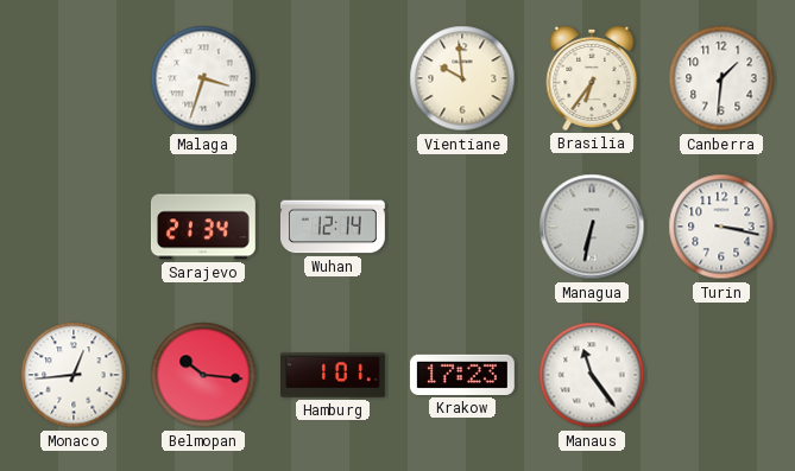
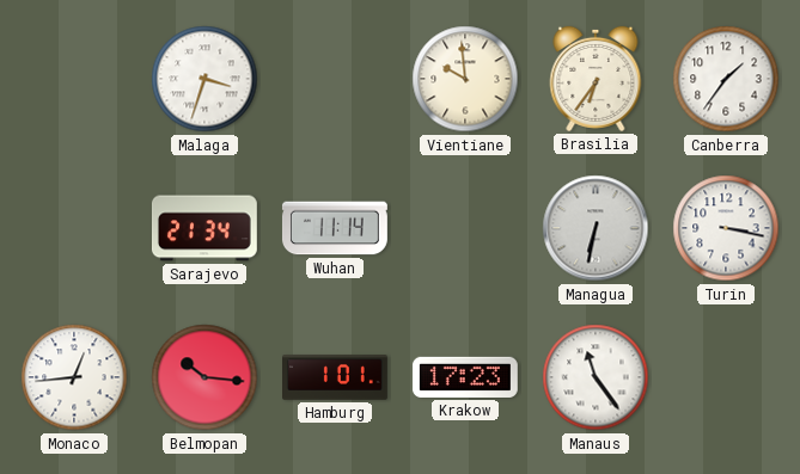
Canberra: 1:31 -> 1:36
Wuhan: 12:14 -> 11:14
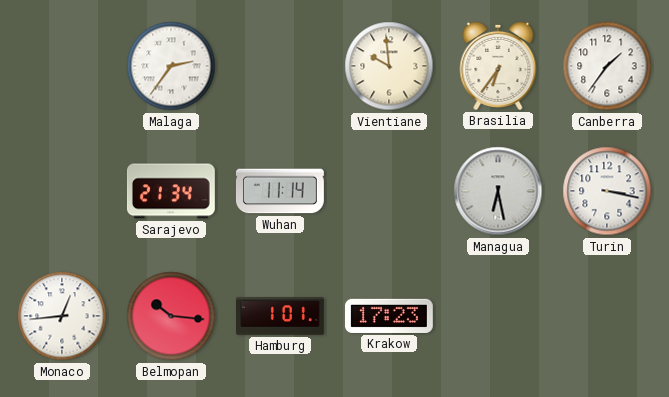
Malaga: 3:33 -> 2:36
Managua: 6:32 -> 6:28
Manaus: 11:24 -> none
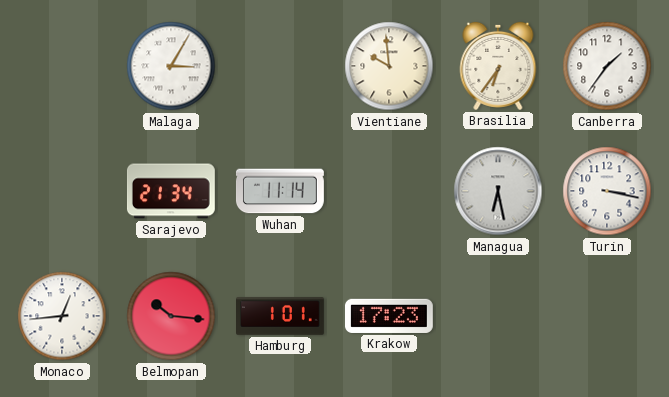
Malaga: 2:36 -> 3:05
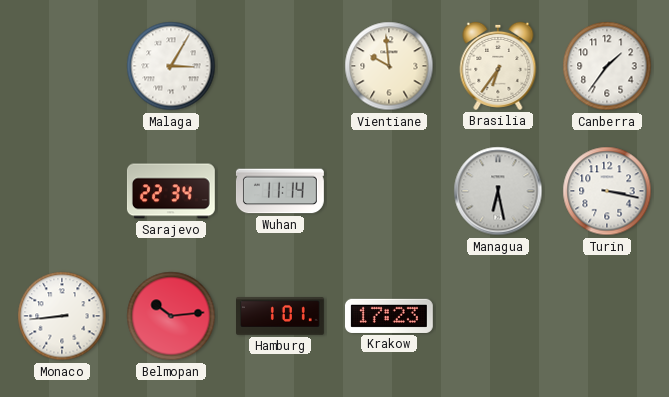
Sarajevo: 21:34 -> 22:34
Monaco: 12:44 -> 8:44
Belmopan: 10:16 -> 10:14
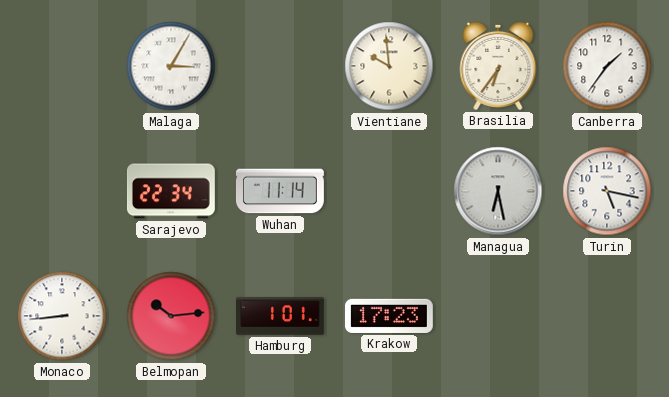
Turin: 3:17 -> 5:17
